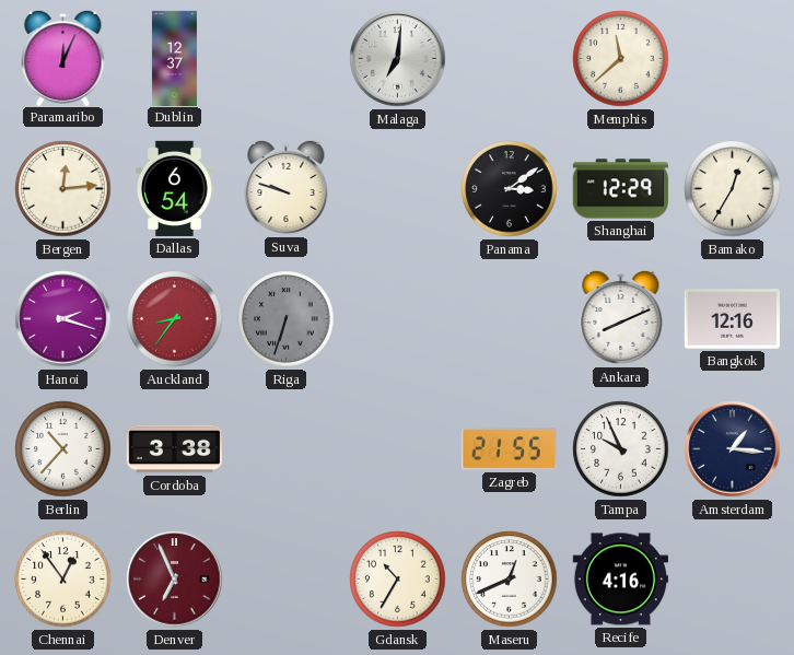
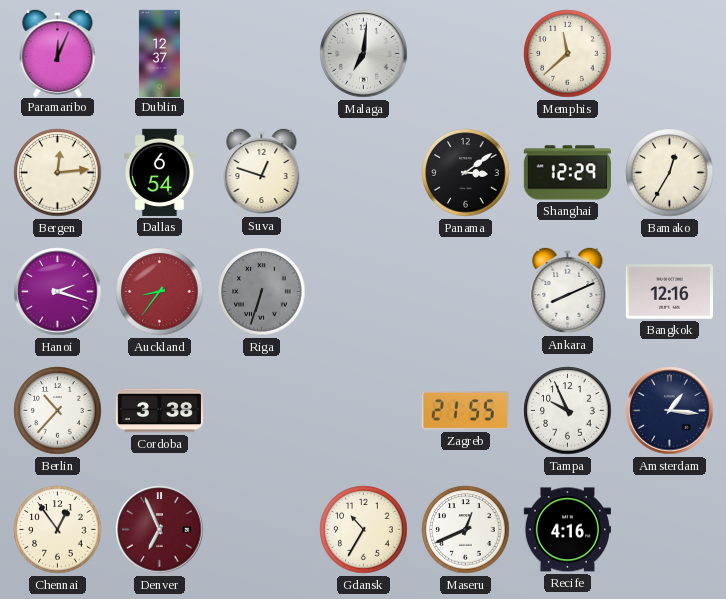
Suva: 9:48 -> 12:48
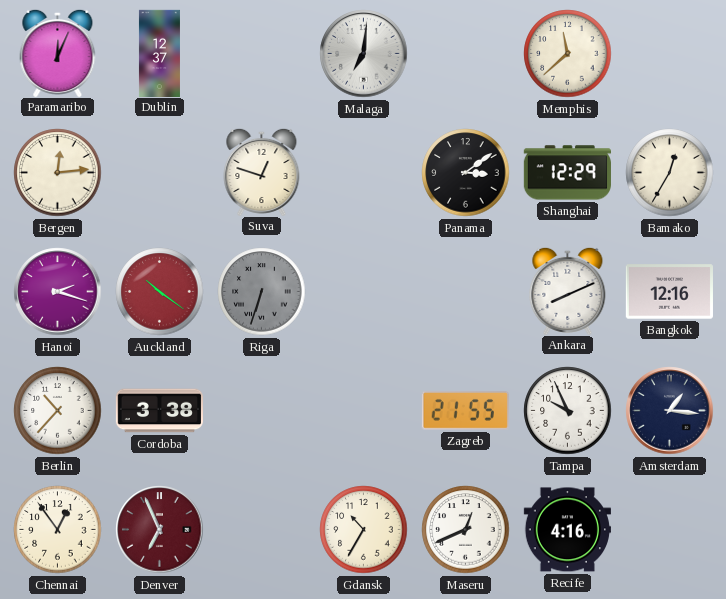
Dallas: 6:54 -> none
Auckland: 8:36 -> 10:21
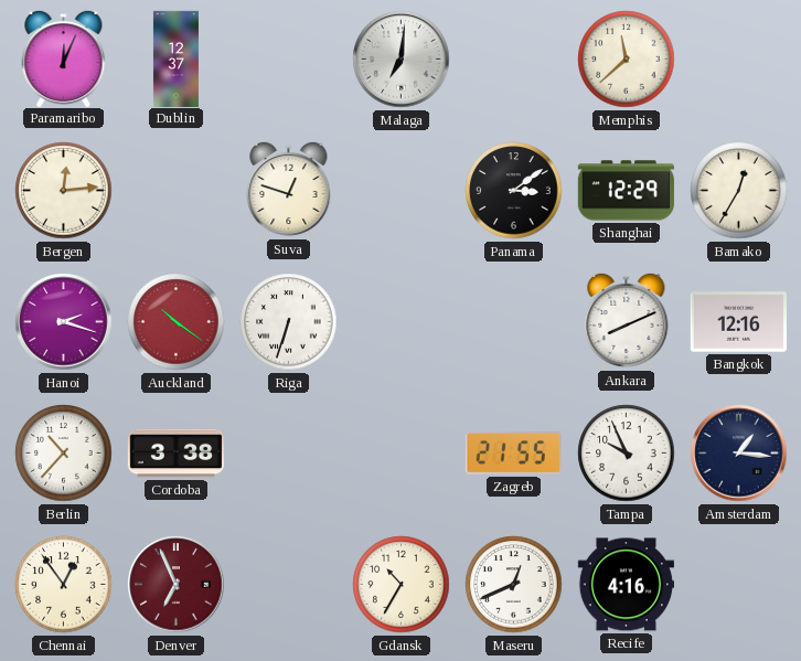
Riga dial: grey -> white
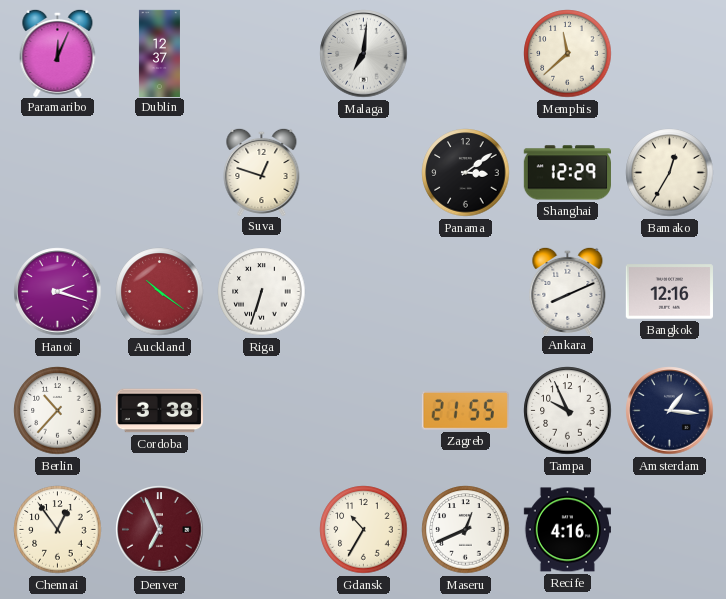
Bergen: 12:14 -> none
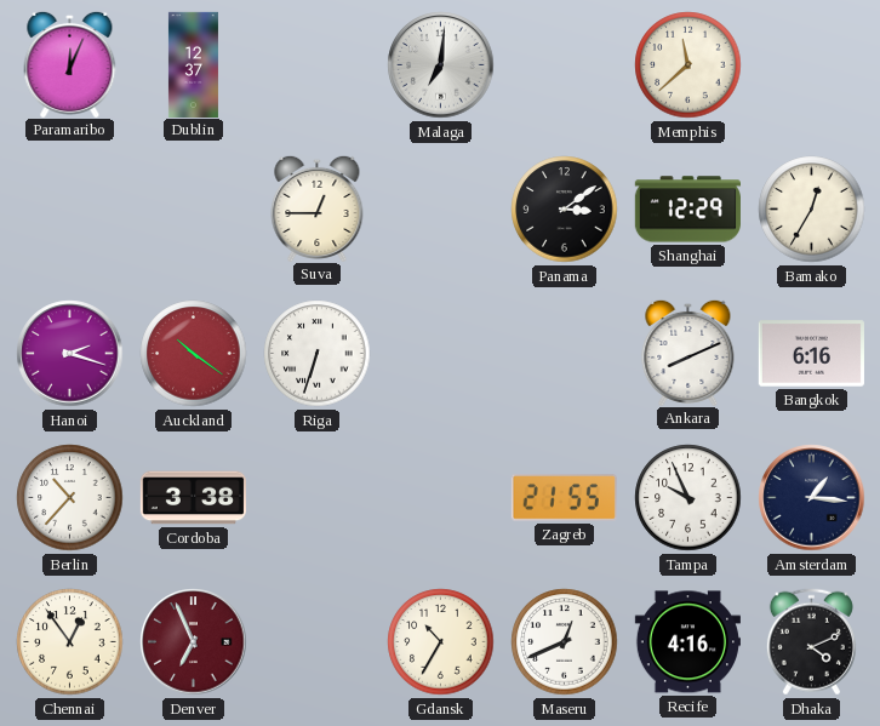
Suva: 12:48 -> 12:45
Bangkok: 12:16 -> 6:16
Dhaka: none -> 4:11
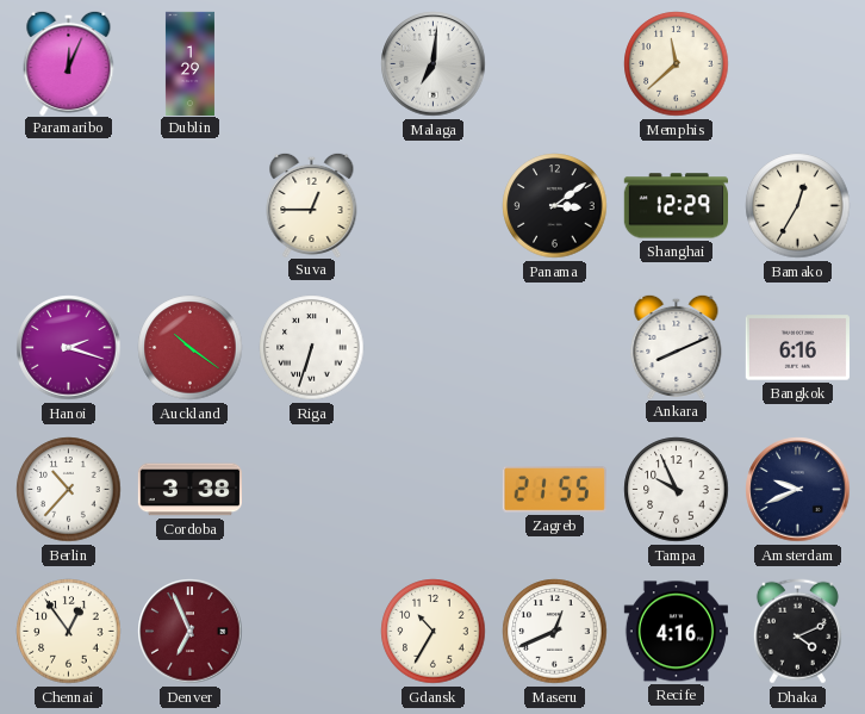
Dublin: 12:37 -> 1:29
Amsterdam: 1:16 -> 9:41
